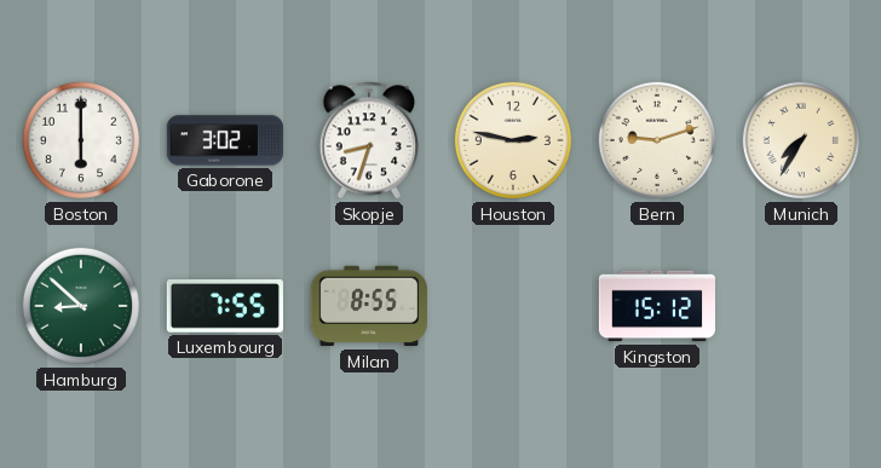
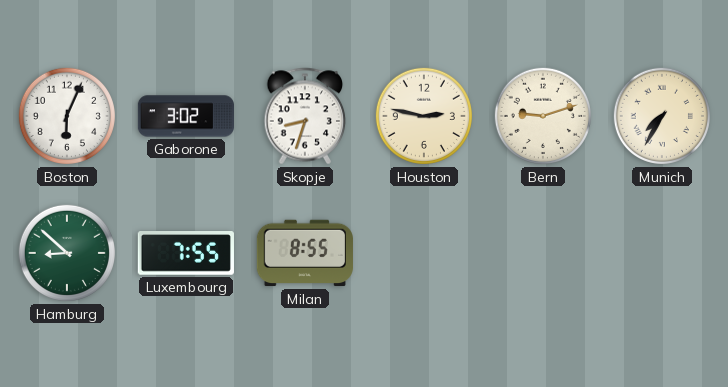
Boston: 6:00 -> 6:04
Kingston: 15:12 -> none
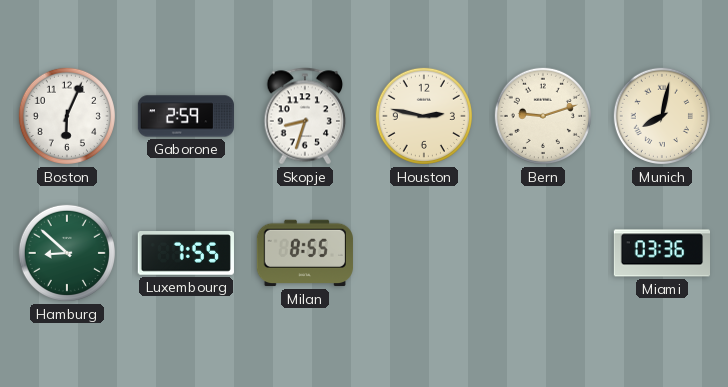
Gaborone: 3:02 -> 2:59
Munich: 7:35 -> 8:02
Miami: none -> 03:36
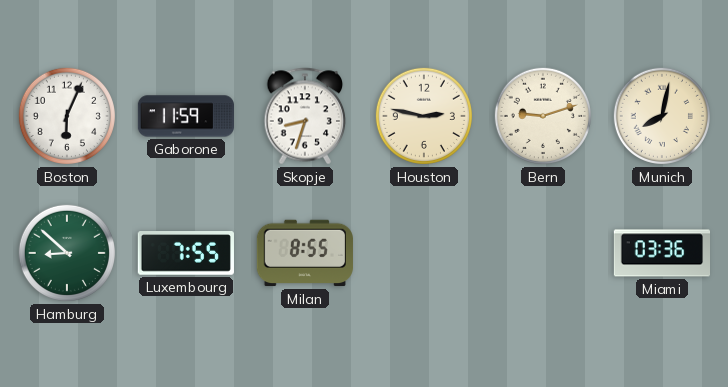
Gaborone: 2:59 -> 11:59
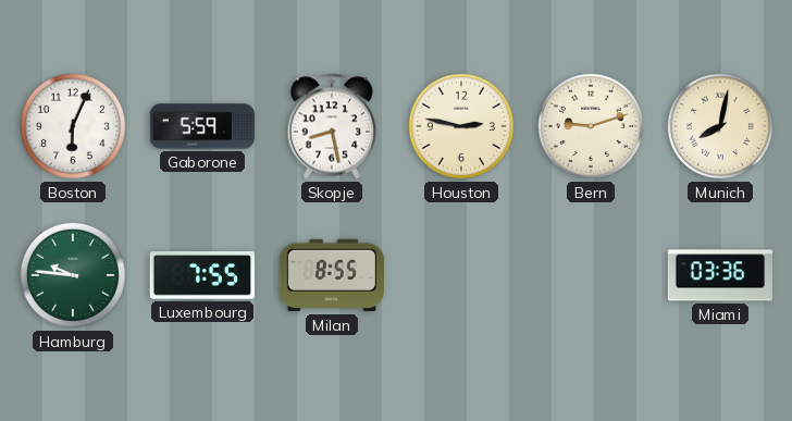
Gaborone: 11:59 -> 5:59
Skopje: 8:33 -> 8:28
Hamburg: 8:52 -> 9:46
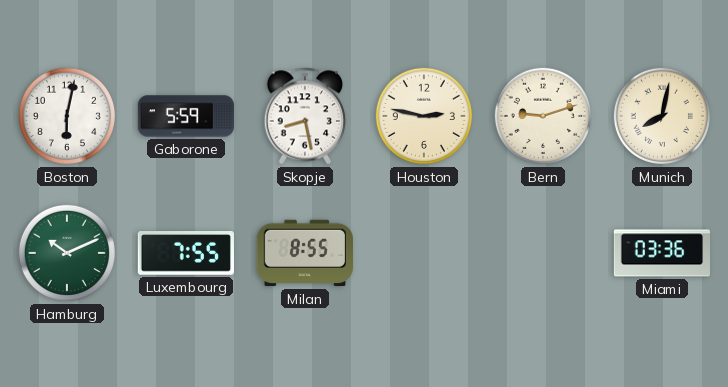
Boston: 6:04 -> 6:02
Hamburg: 9:46 -> 10:11
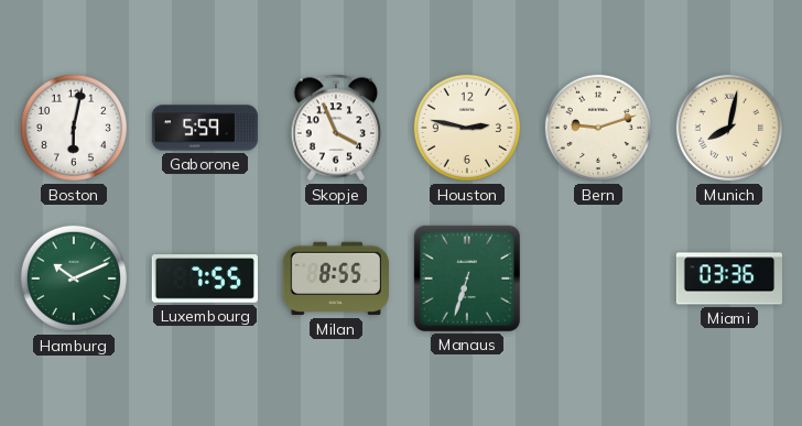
Skopje: 8:28 -> 3:56
Manaus: none -> 6:33
